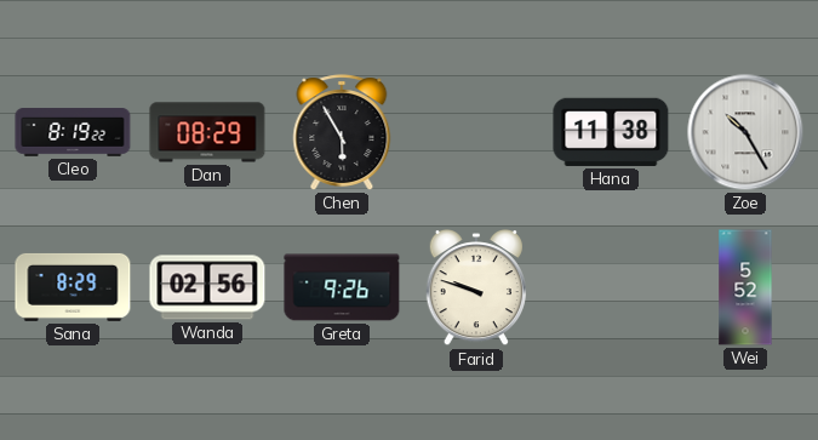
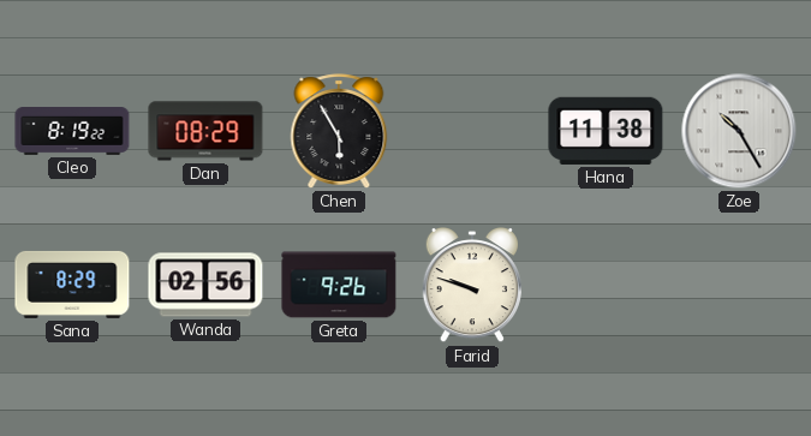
Wei: 5:52 -> none
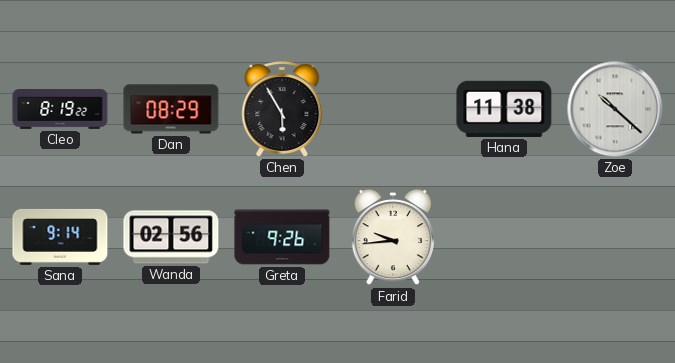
Zoe: 10:25 -> 10:22
Sana: 8:29 -> 9:14
Farid: 9:48 -> 9:44
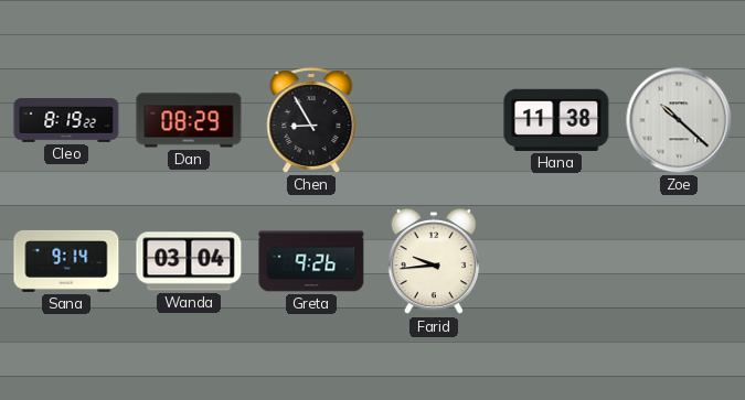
Chen: 5:55 -> 8:55
Wanda: 02:56 -> 03:04
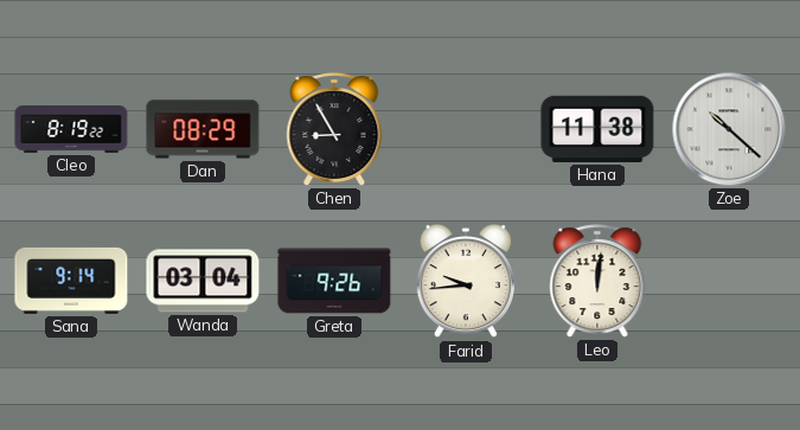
Leo: none -> 12:01
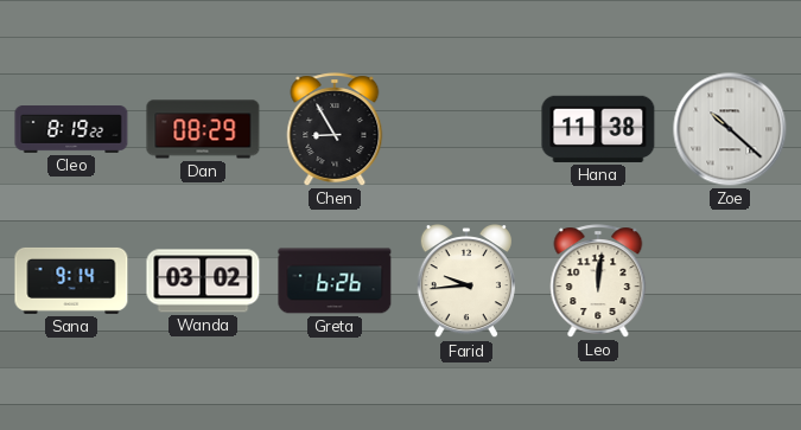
Wanda: 03:04 -> 03:02
Greta: 9:26 -> 6:26
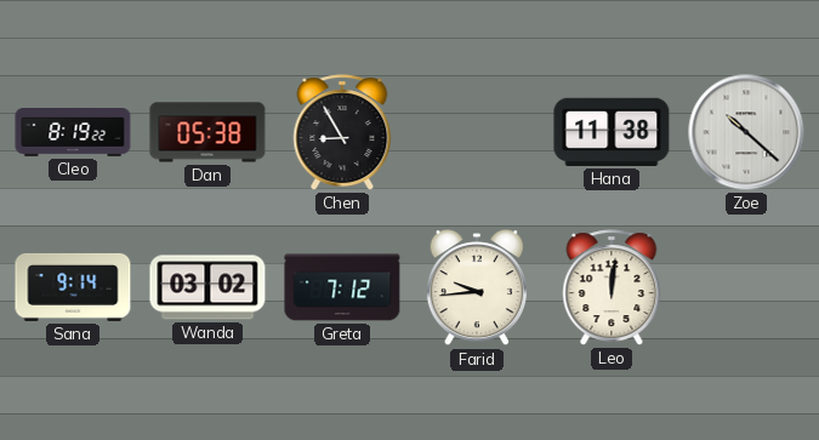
Dan: 08:29 -> 05:38
Greta: 6:26 -> 7:12
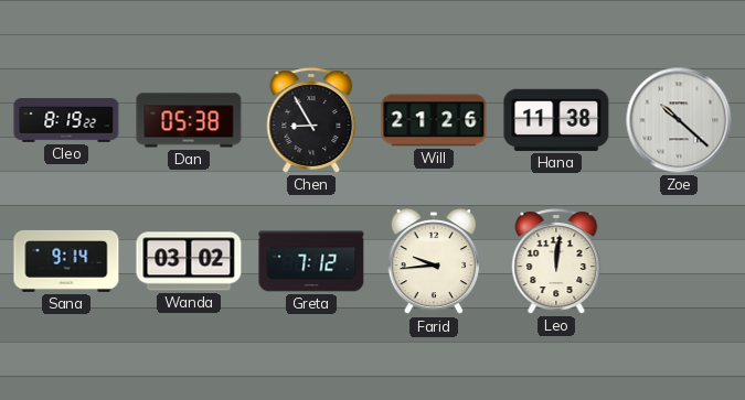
Will: none -> 21:26
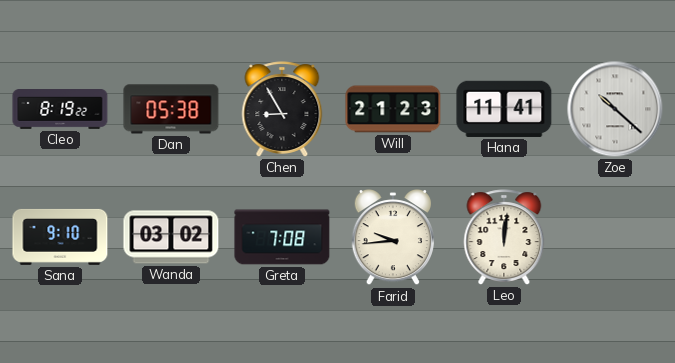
Will: 21:26 -> 21:23
Hana: 11:38 -> 11:41
Sana: 9:14 -> 9:10
Greta: 7:12 -> 7:08
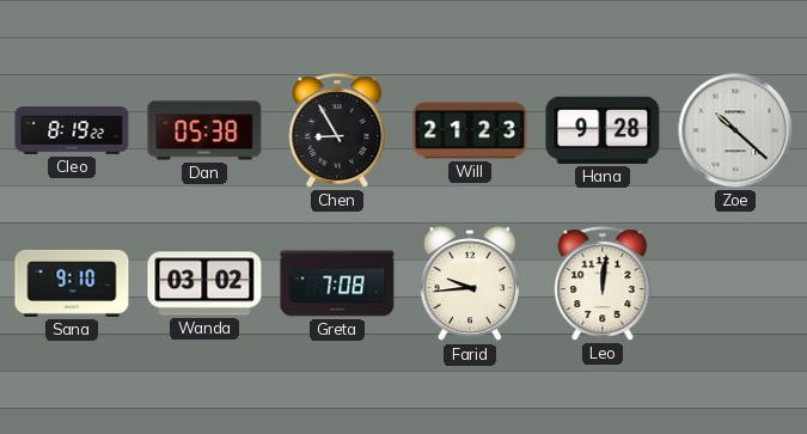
Hana: 11:41 -> 9:28
